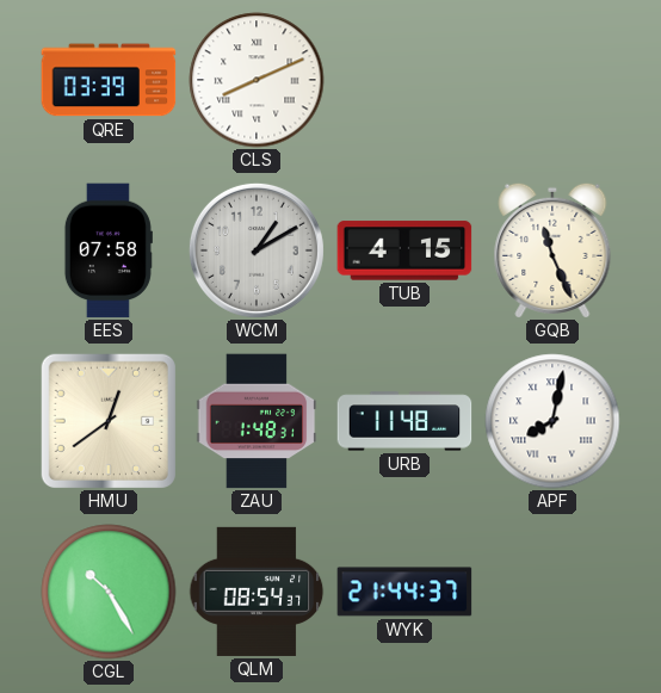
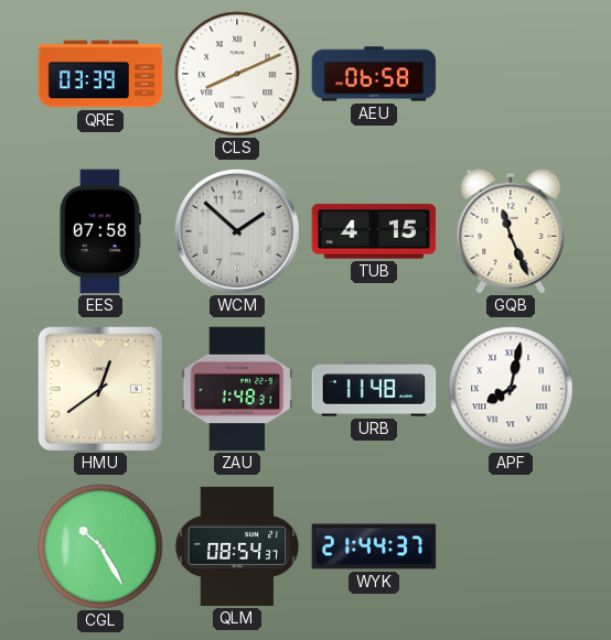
AEU: none -> 06:58
WCM: 1:10 -> 1:52
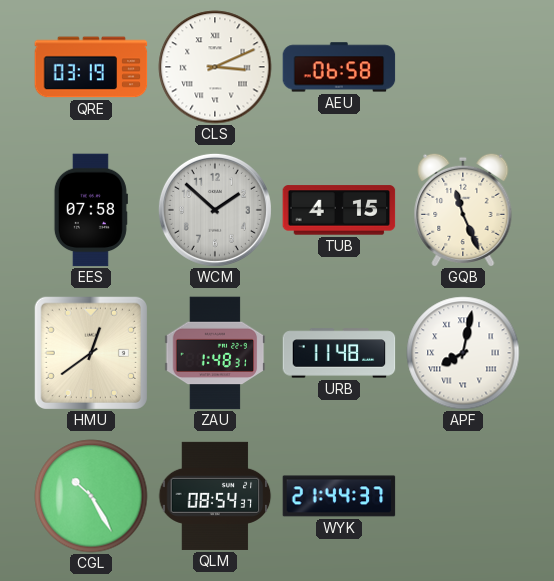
QRE: 03:39 -> 03:19
CLS: 8:11 -> 3:11
